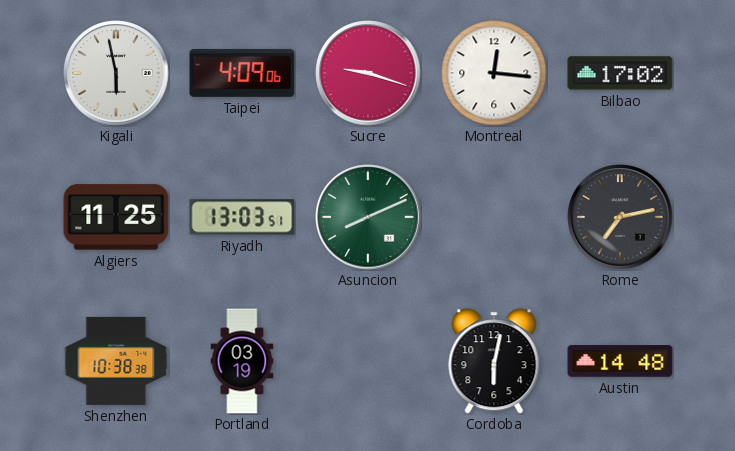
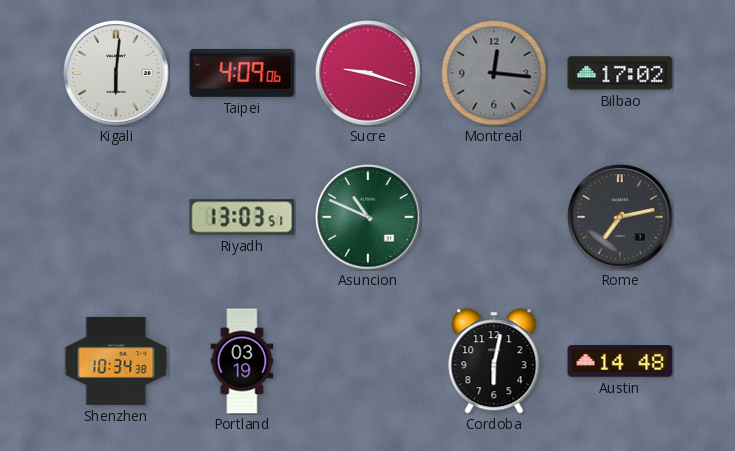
Kigali: 5:58 -> 6:01
Montreal dial: white -> grey
Algiers: 11:25 -> none
Asuncion: 8:11 -> 10:49
Shenzhen: 10:38 -> 10:34
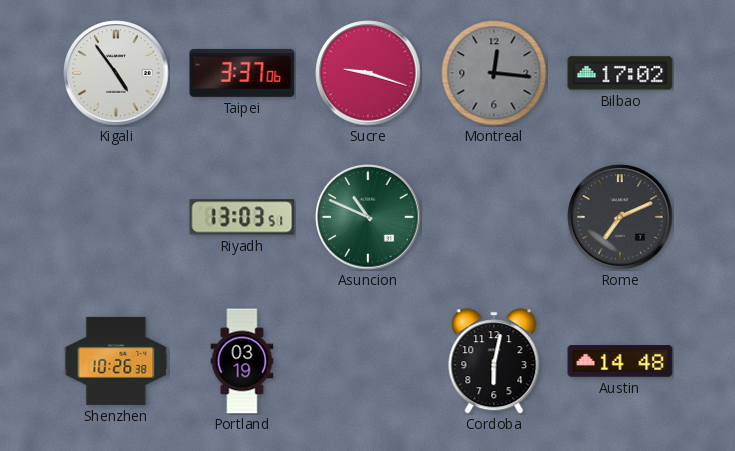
Kigali: 6:01 -> 4:54
Taipei: 4:09 -> 3:37
Rome: 7:13 -> 7:11
Shenzhen: 10:34 -> 10:26
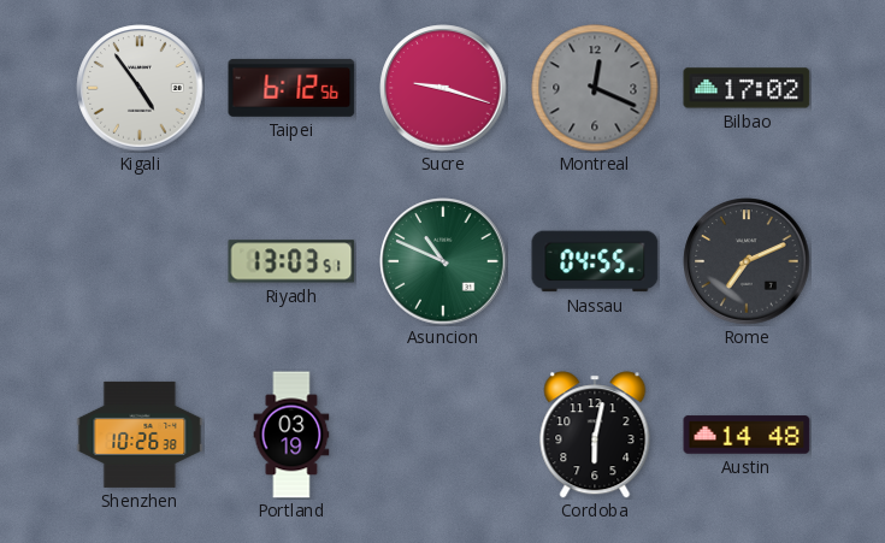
Taipei: 3:37 -> 6:12
Montreal: 12:16 -> 12:19
Nassau: none -> 04:55
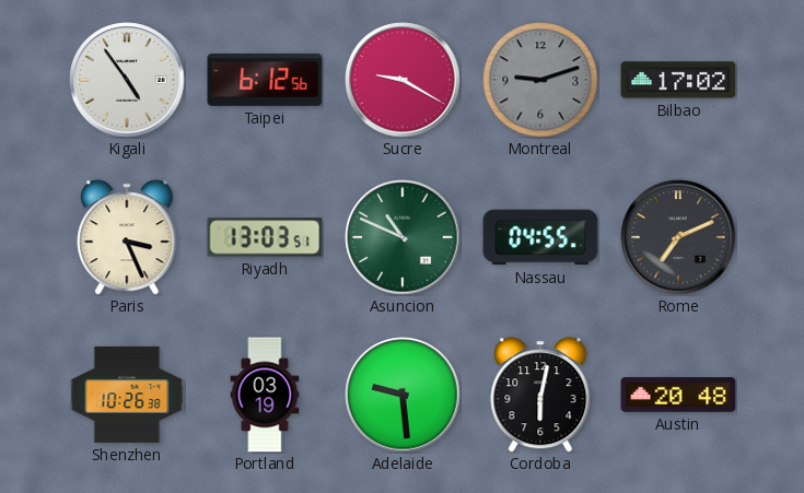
Sucre: 9:18 -> 9:20
Montreal: 12:19 -> 9:12
Paris: none -> 3:26
Adelaide: none -> 9:29
Austin: 14:48 -> 20:48
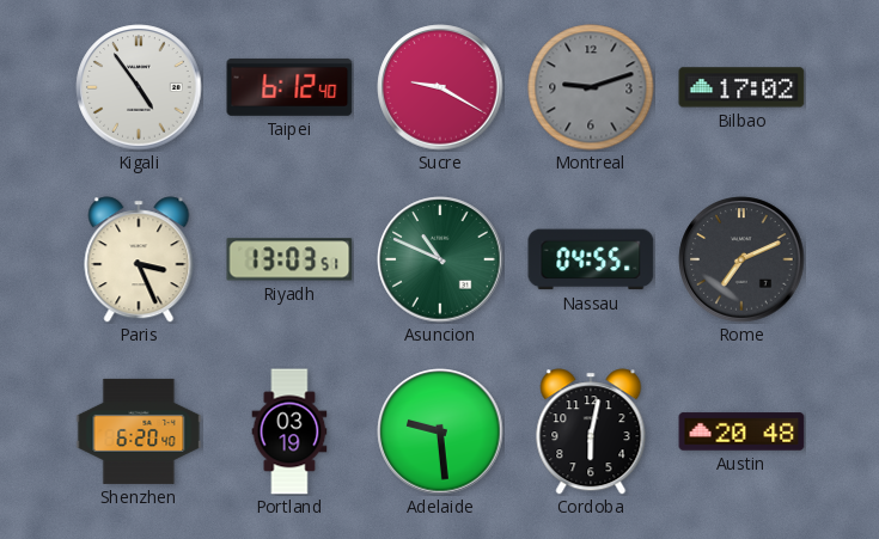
Taipei: 6:12:56 -> 6:12:40
Shenzhen: 10:26 -> 6:20
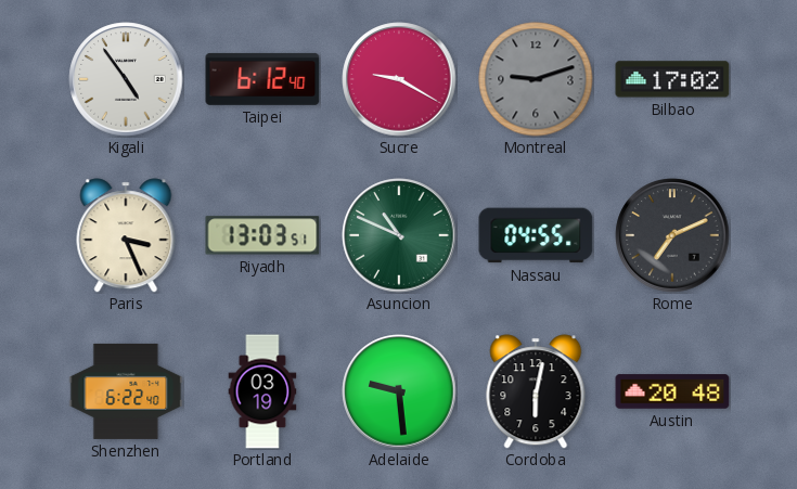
Shenzhen: 6:20 -> 6:22
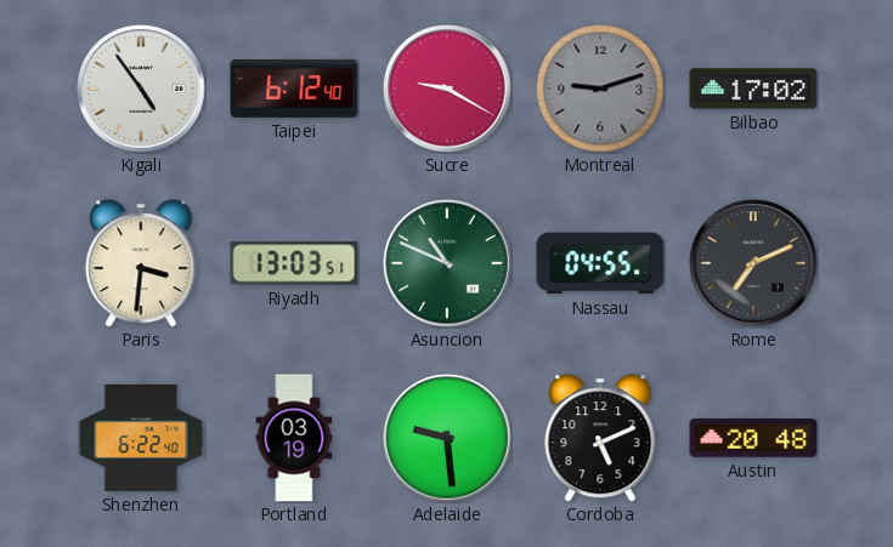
Paris: 3:26 -> 3:31
Cordoba: 6:02 -> 5:11
